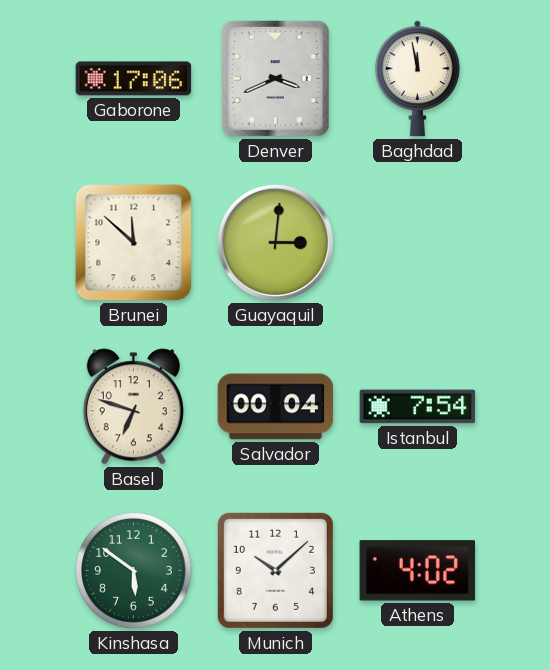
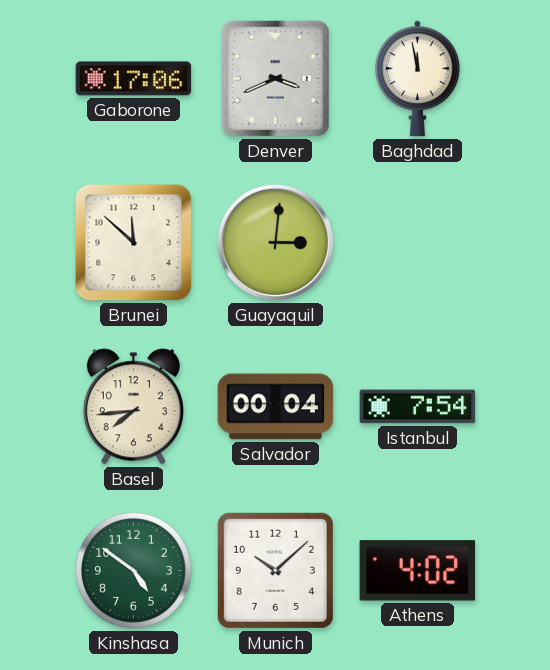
Basel: 6:48 -> 7:44
Kinshasa: 5:51 -> 4:51
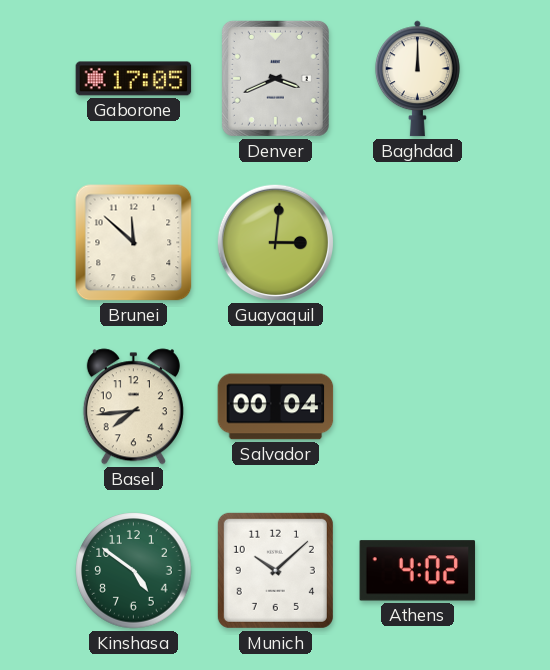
Gaborone: 17:06 -> 17:05
Baghdad: 11:58 -> 12:00
Istanbul: 7:54 -> none
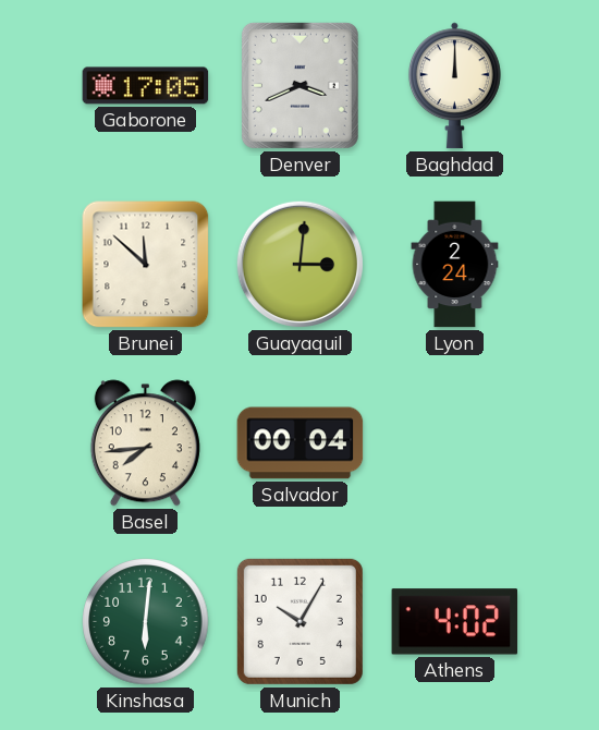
Lyon: none -> 2:24
Kinshasa: 4:51 -> 6:01
Munich: 10:08 -> 10:05
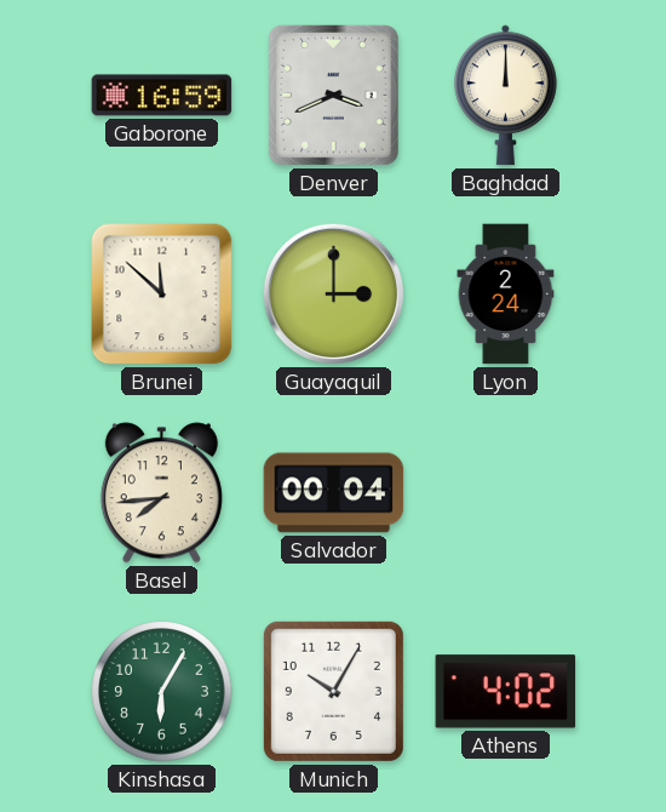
Gaborone: 17:05 -> 16:59
Guayaquil: 3:01 -> 3:00
Kinshasa: 6:01 -> 6:05
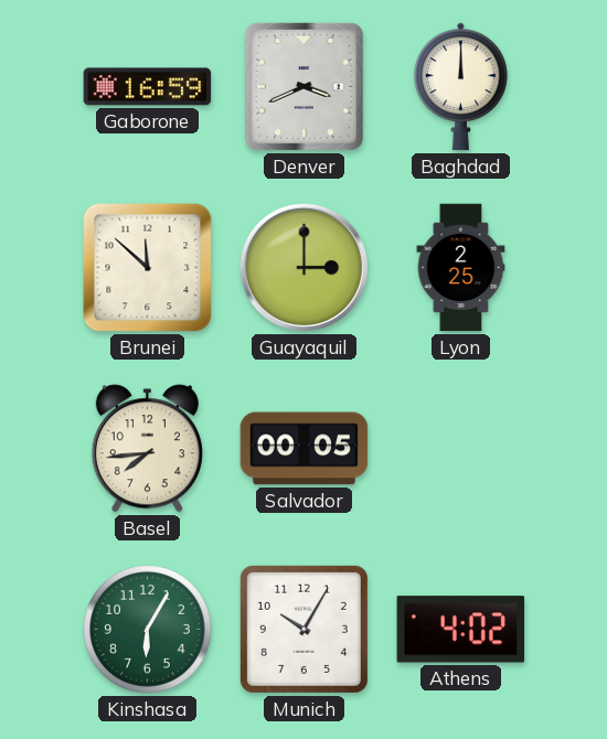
Lyon: 2:24 -> 2:25
Salvador: 00:04 -> 00:05
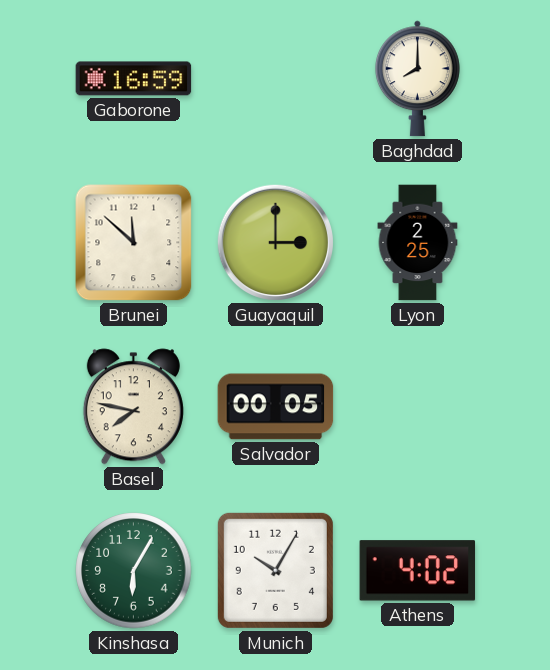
Denver: 3:41 -> none
Baghdad: 12:00 -> 8:00
Basel: 7:44 -> 7:47
